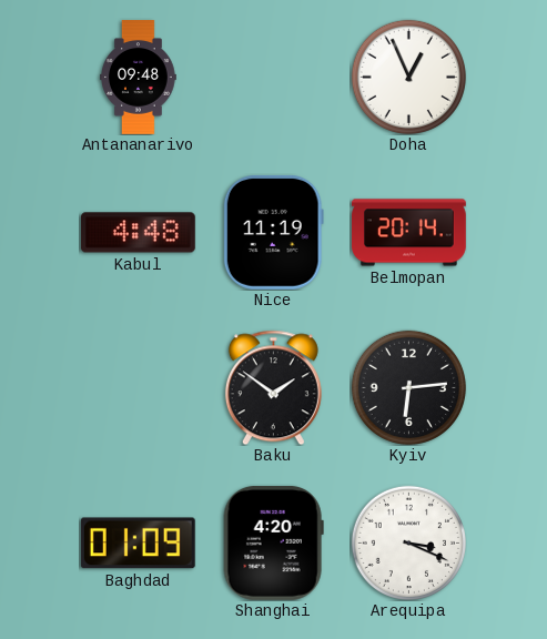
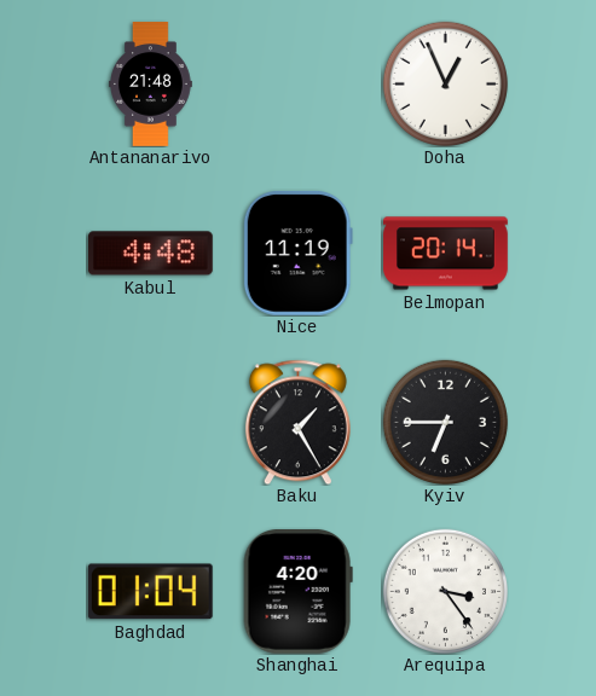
Antananarivo: 09:48 -> 21:48
Baku: 1:51 -> 1:25
Kyiv: 6:14 -> 6:45
Baghdad: 01:09 -> 01:04
Arequipa: 3:19 -> 3:24
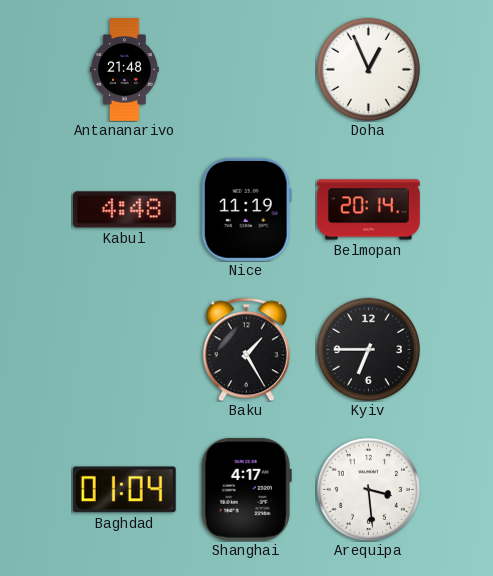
Shanghai: 4:20 -> 4:17
Arequipa: 3:24 -> 3:29
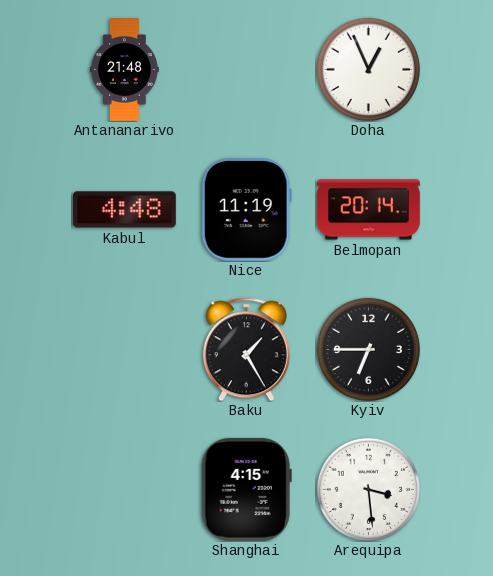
Baghdad: 01:04 -> none
Shanghai: 4:17 -> 4:15
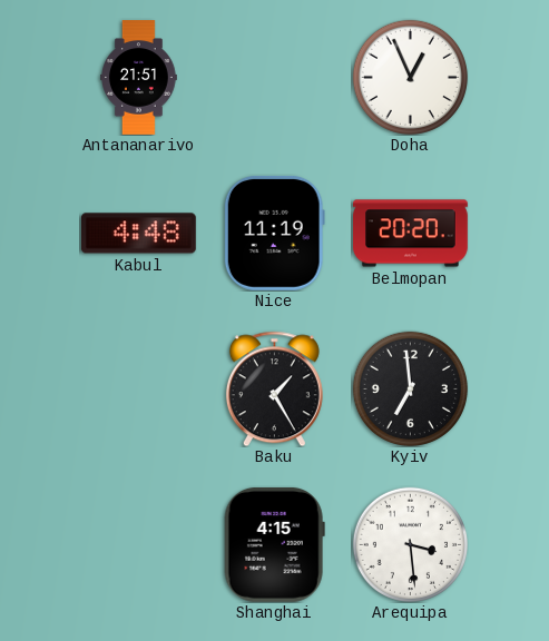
Antananarivo: 21:48 -> 21:51
Belmopan: 20:14 -> 20:20
Kyiv: 6:45 -> 6:59
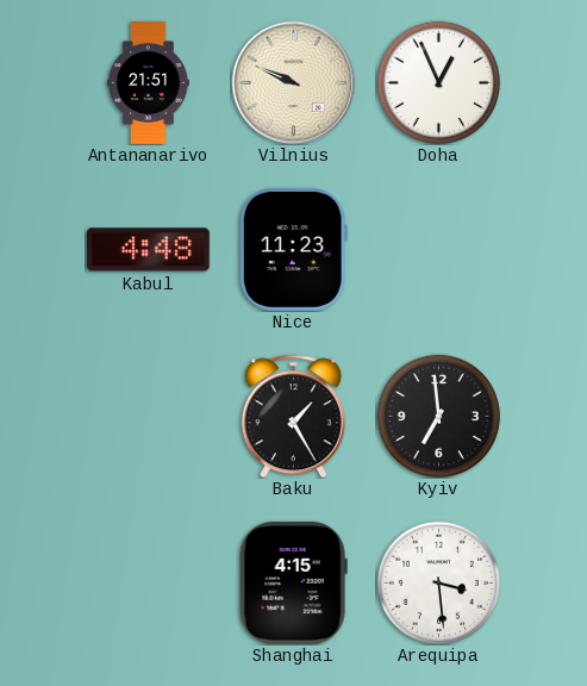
Vilnius: none -> 9:49
Nice: 11:19 -> 11:23
Belmopan: 20:20 -> none
